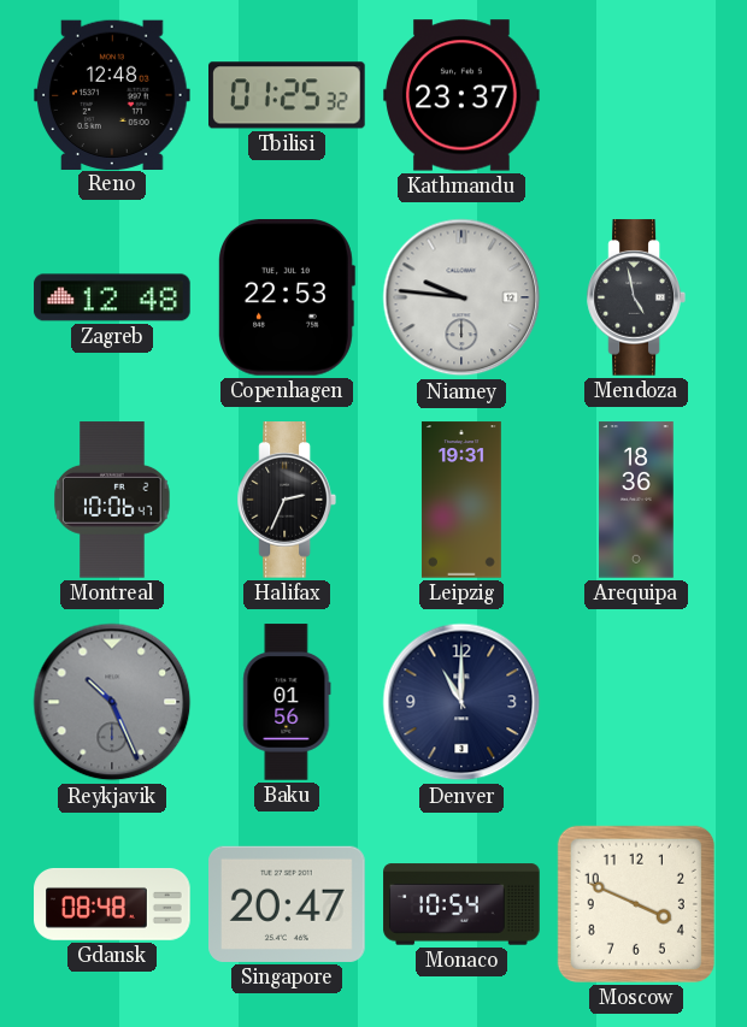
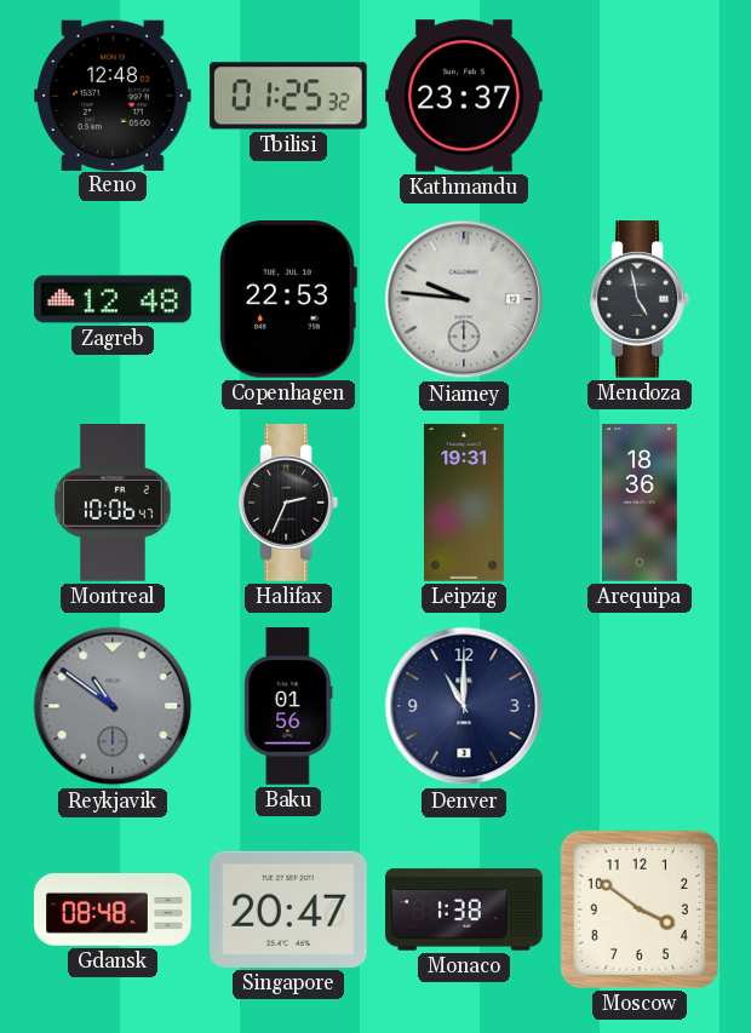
Reykjavik: 10:26 -> 10:51
Monaco: 10:54 -> 1:38
Moscow: 3:49 -> 3:51
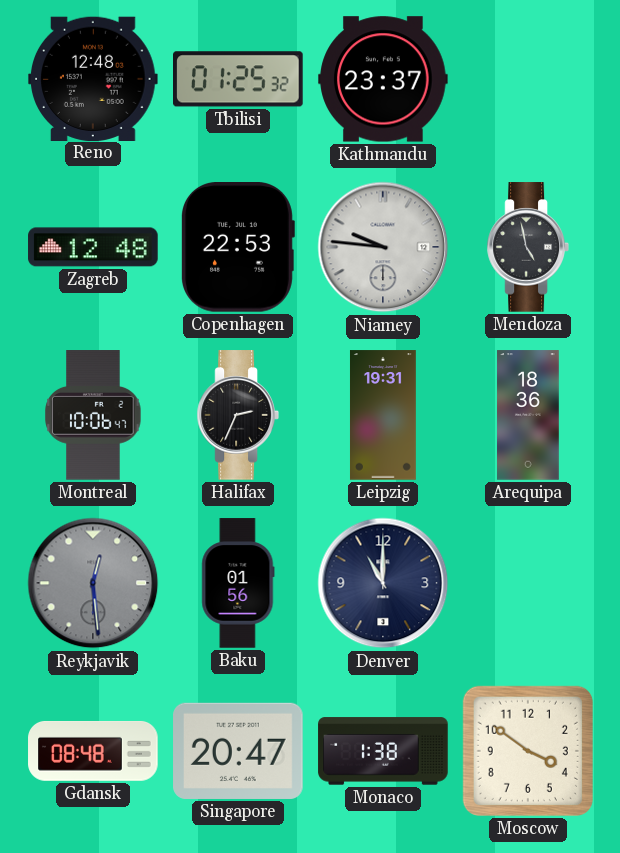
Reykjavik: 10:51 -> 12:29
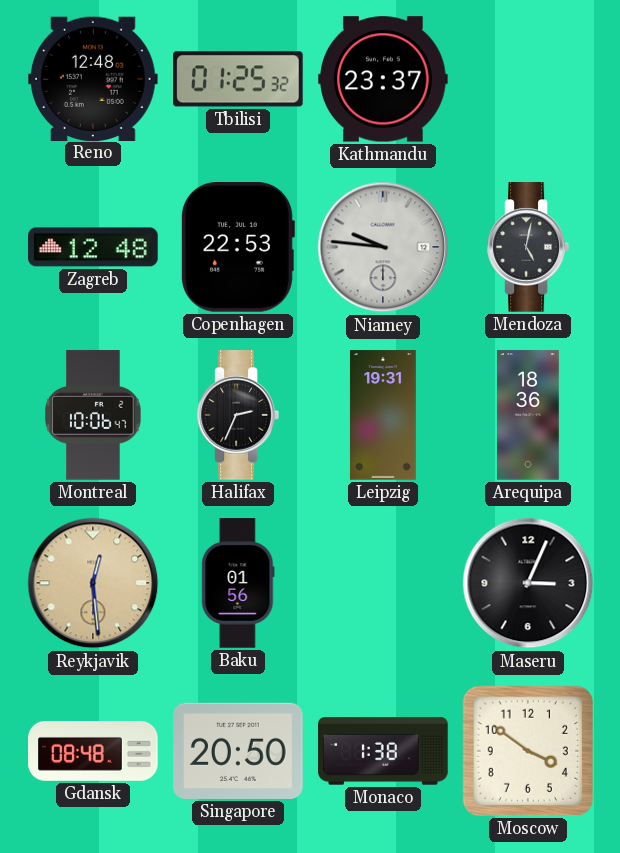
Mendoza: 4:58 -> 5:02
Reykjavik dial: grey -> champagne
Denver: 11:00 -> none
Maseru: none -> 3:04
Singapore: 20:47 -> 20:50
